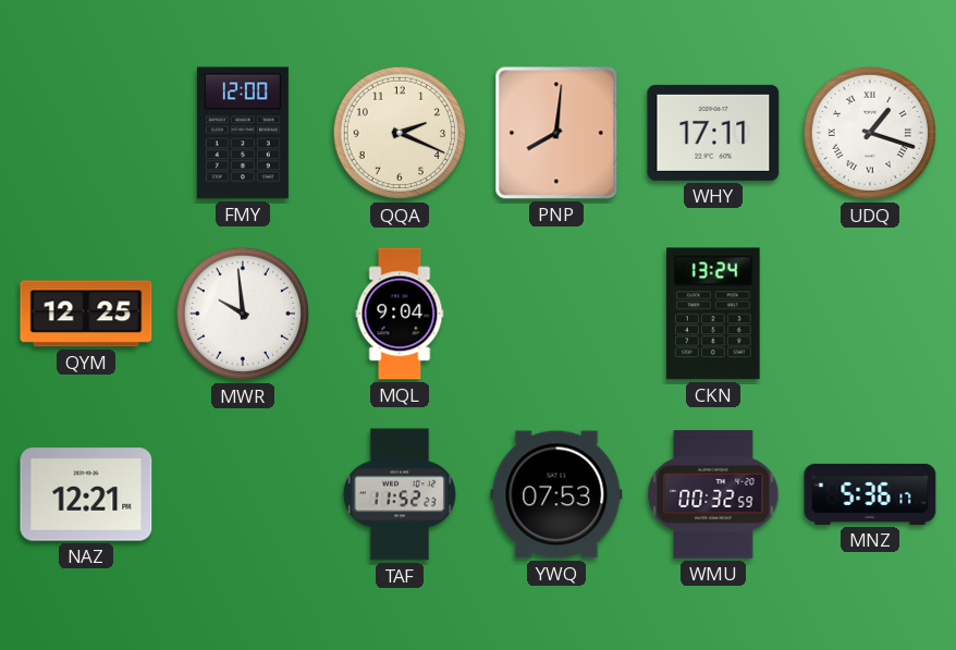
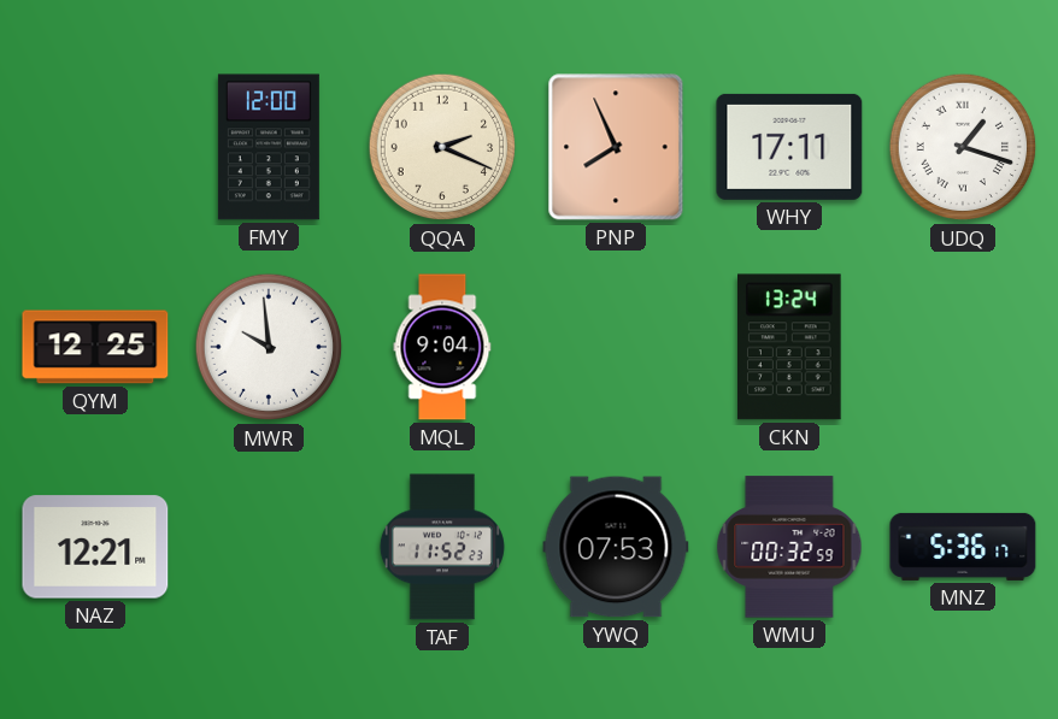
PNP: 8:01 -> 7:56
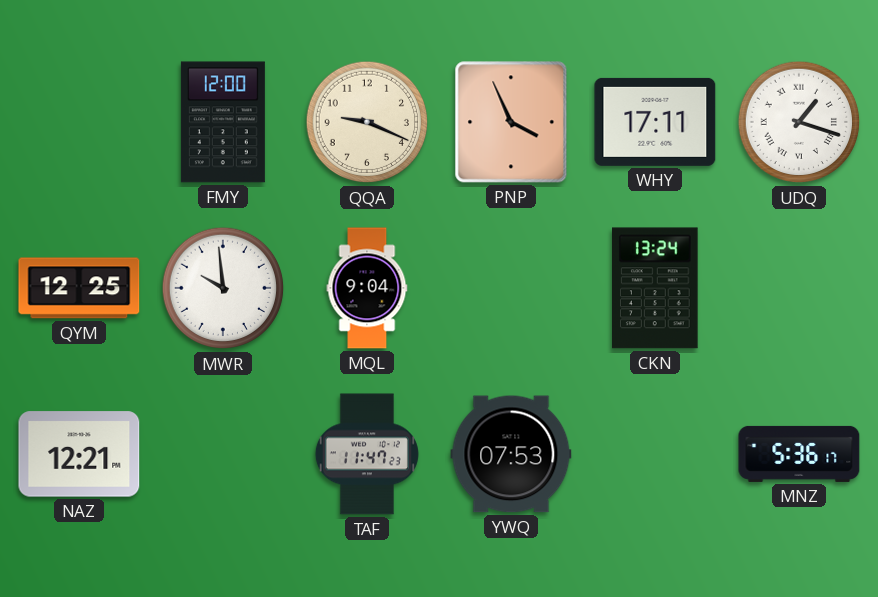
QQA: 2:19 -> 9:19
PNP: 7:56 -> 3:56
TAF: 11:52 -> 11:47
WMU: 00:32 -> none
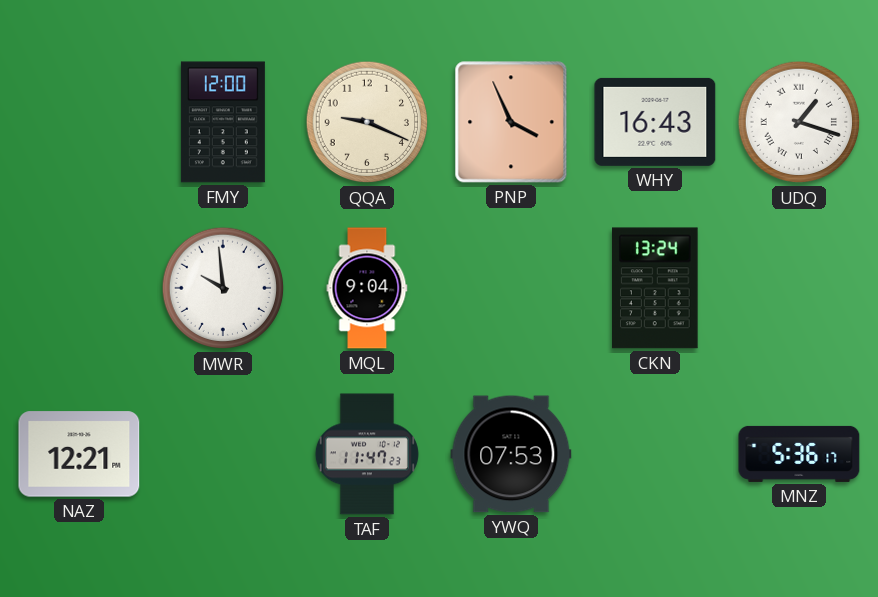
WHY: 17:11 -> 16:43
QYM: 12:25 -> none
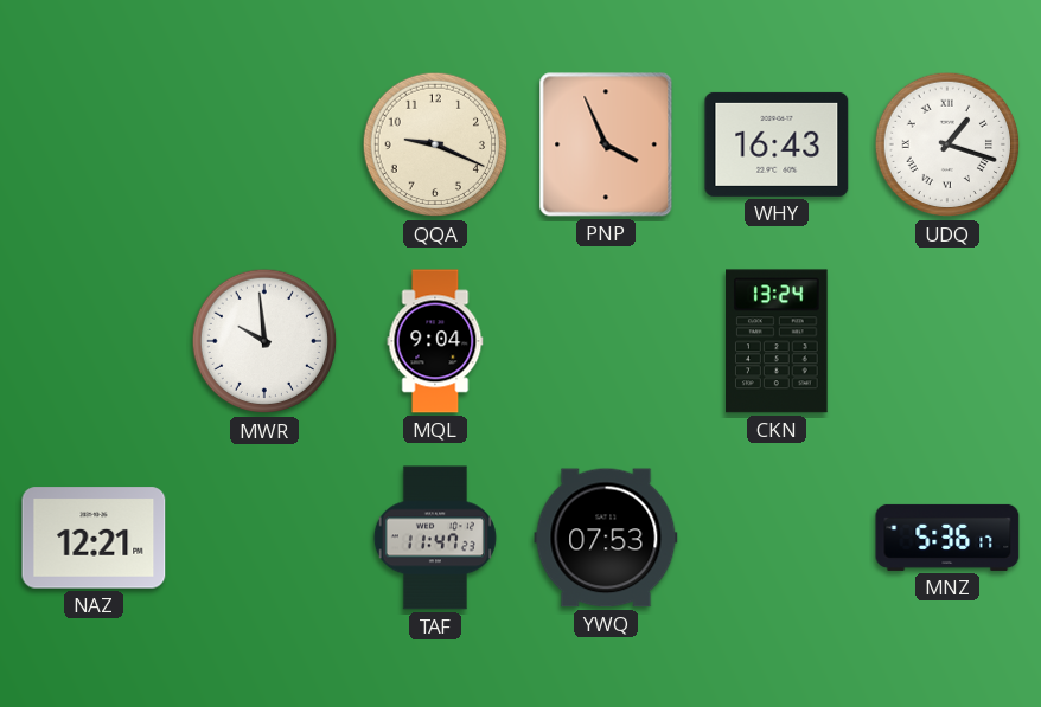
FMY: 12:00 -> none
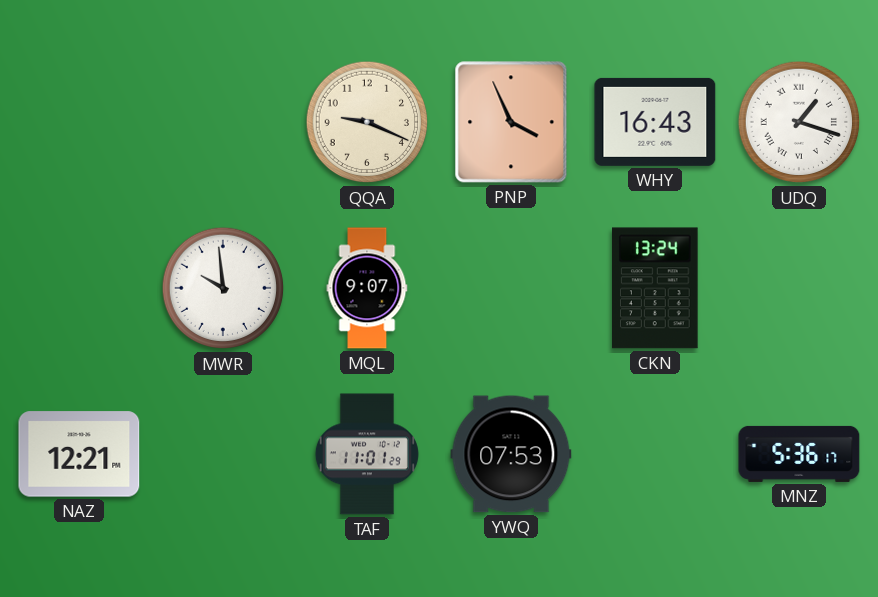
MQL: 9:04 -> 9:07
TAF: 11:47 -> 11:01
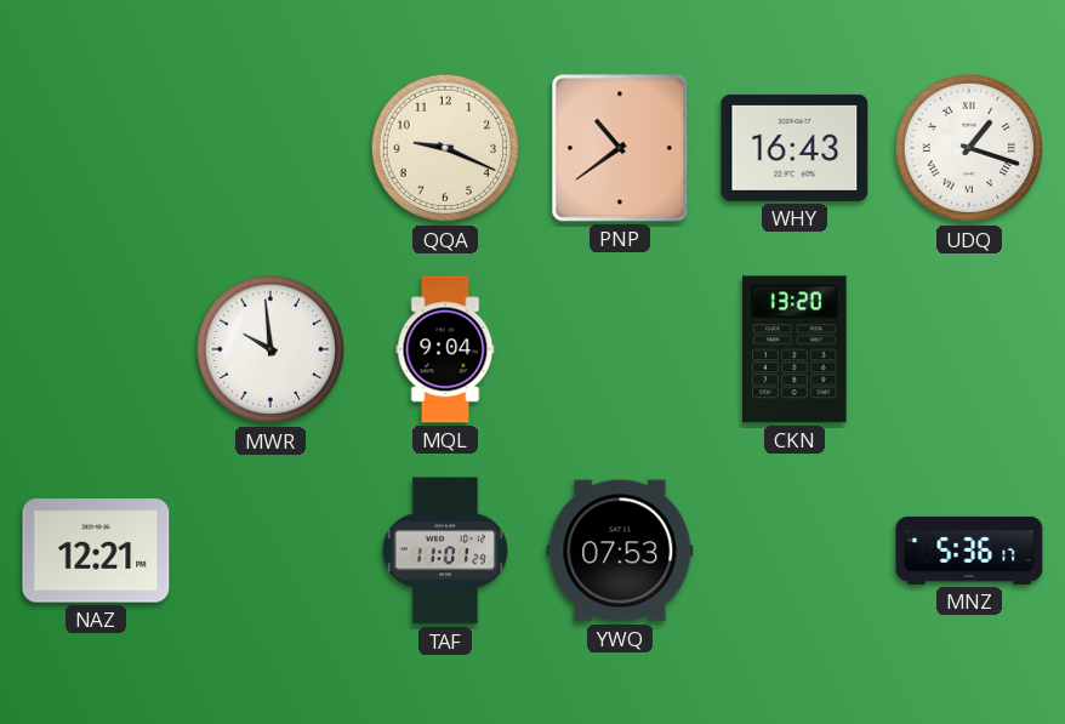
PNP: 3:56 -> 10:39
MQL: 9:07 -> 9:04
CKN: 13:24 -> 13:20
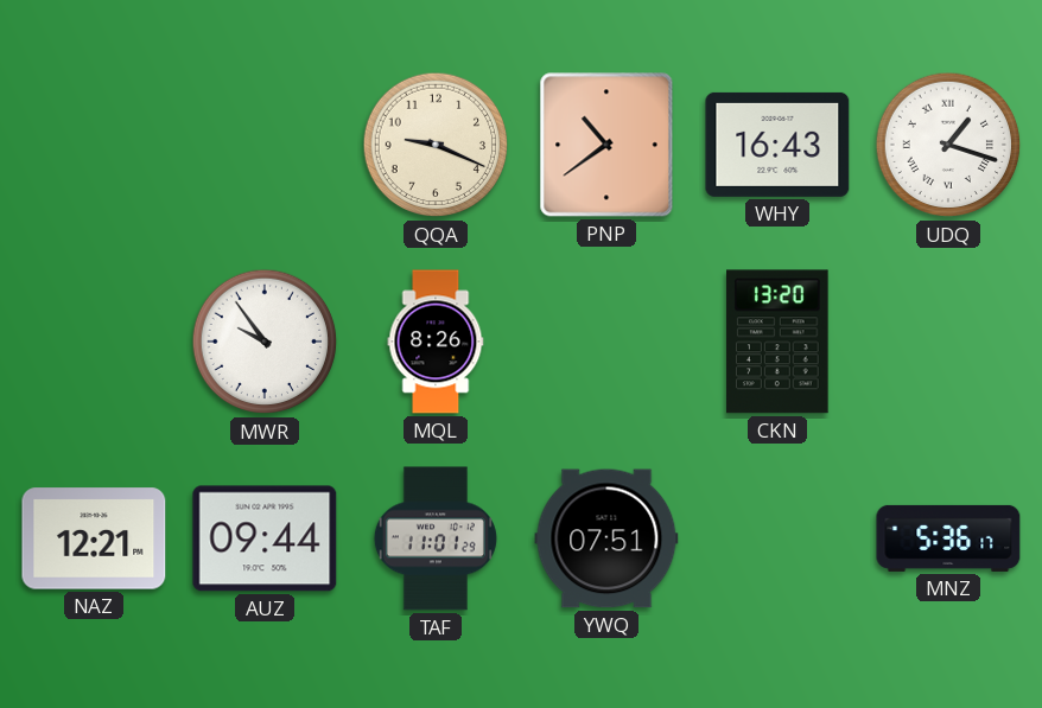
MWR: 9:59 -> 9:54
MQL: 9:04 -> 8:26
AUZ: none -> 09:44
YWQ: 07:53 -> 07:51
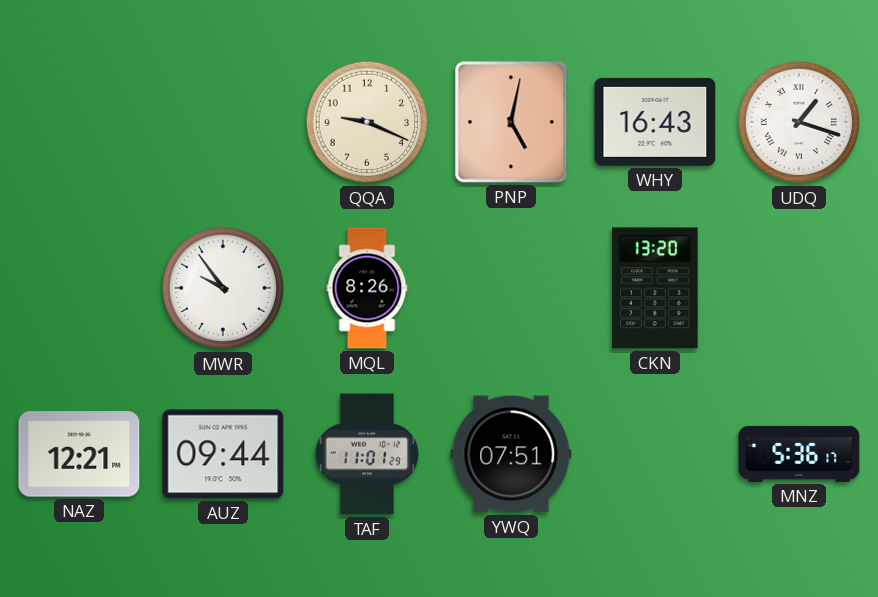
PNP: 10:39 -> 5:02
